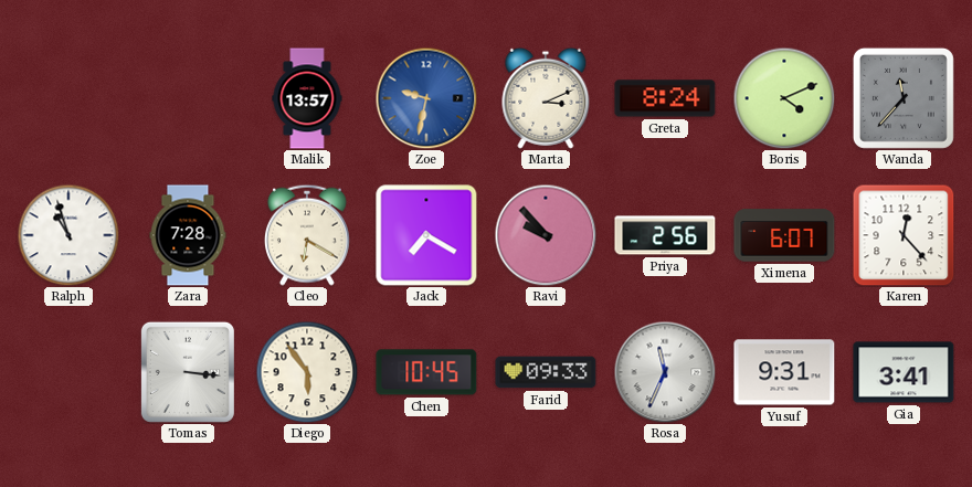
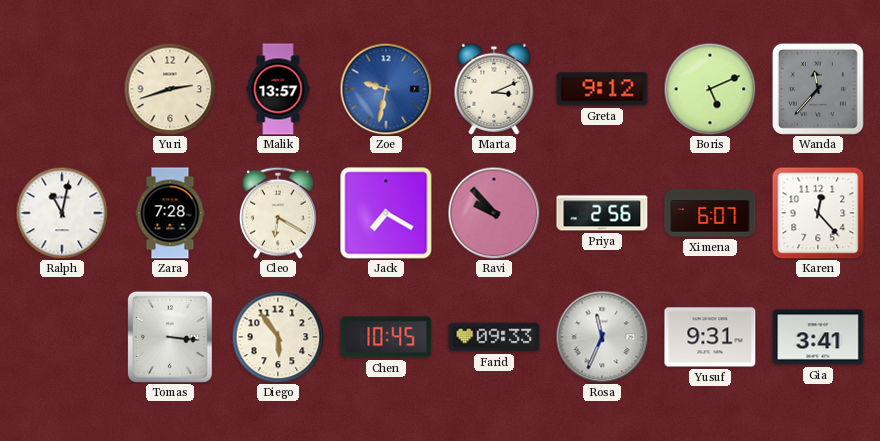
Yuri: none -> 2:42
Greta: 8:24 -> 9:12
Boris: 4:11 -> 5:11
Ralph: 10:57 -> 11:02
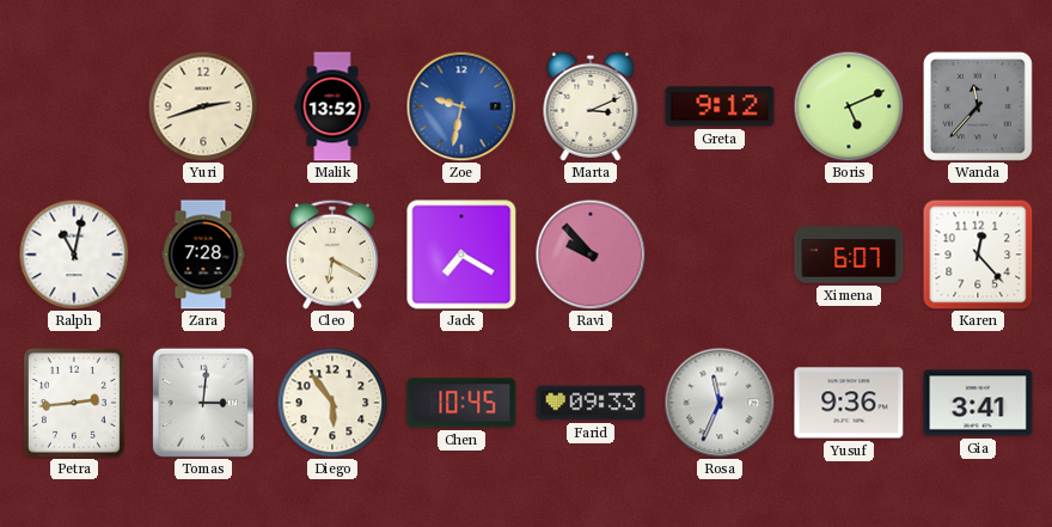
Malik: 13:57 -> 13:52
Priya: 2:56 -> none
Petra: none -> 2:44
Tomas: 3:16 -> 3:01
Yusuf: 9:31 -> 9:36
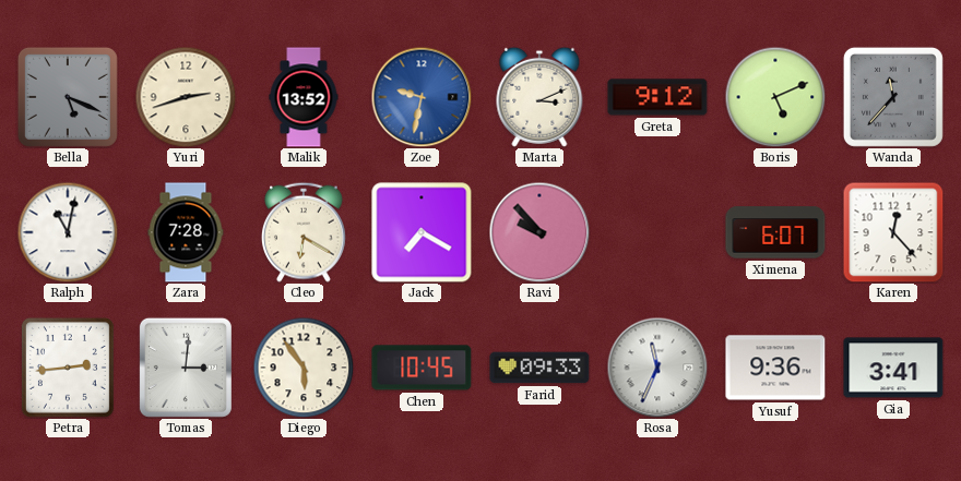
Bella: none -> 5:19
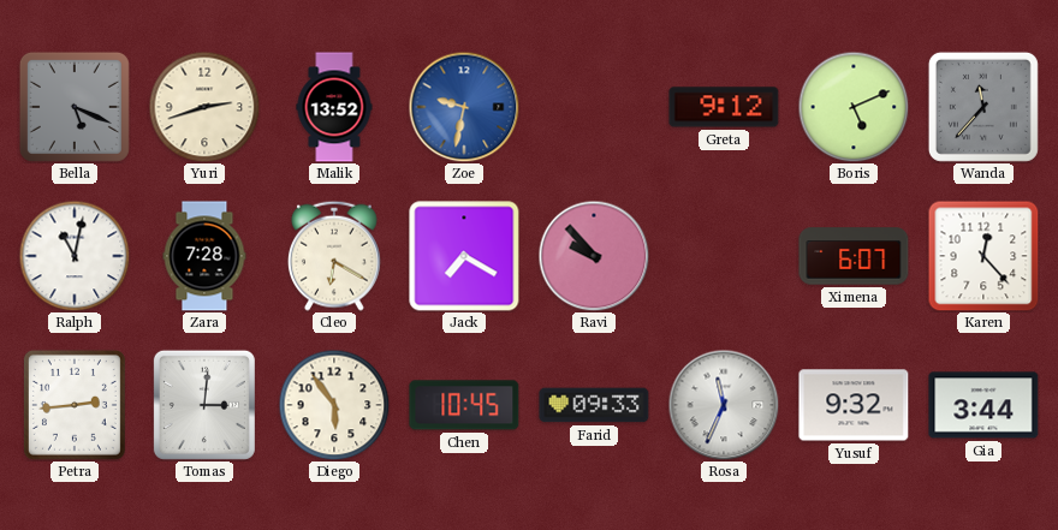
Marta: 3:11 -> none
Yusuf: 9:36 -> 9:32
Gia: 3:41 -> 3:44
